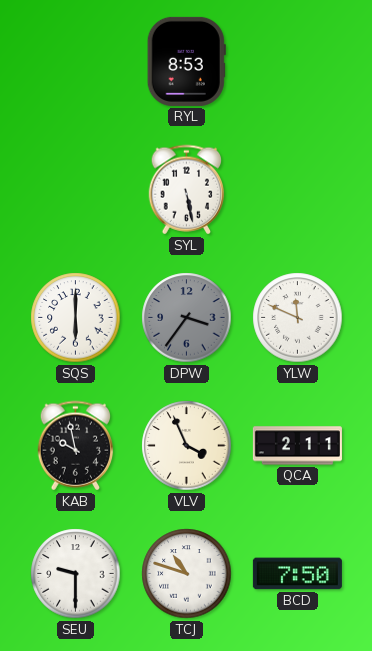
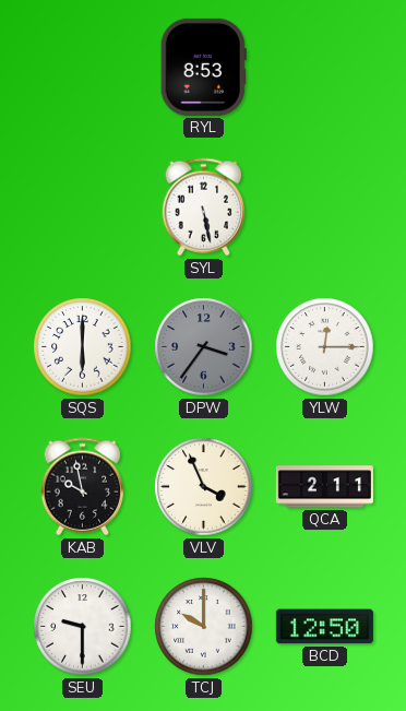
YLW: 11:49 -> 12:15
TCJ: 10:48 -> 10:00
BCD: 7:50 -> 12:50
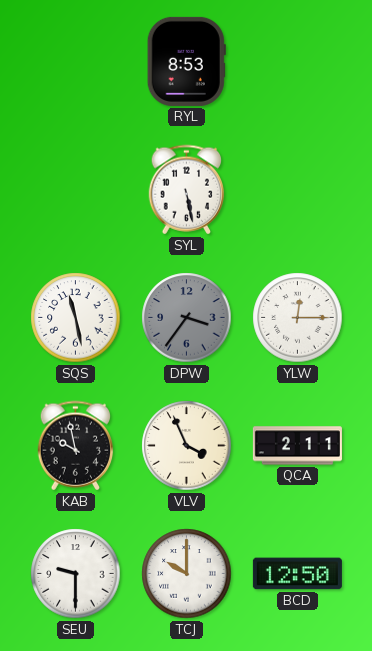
SQS: 6:00 -> 11:28
